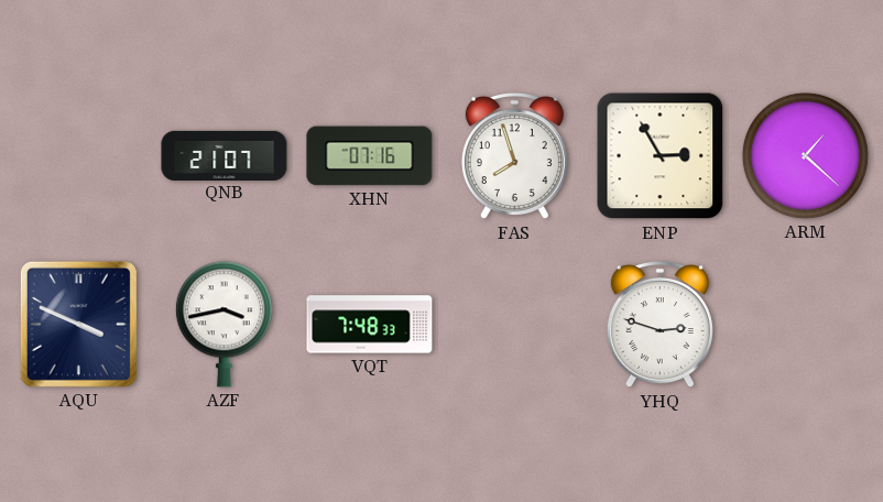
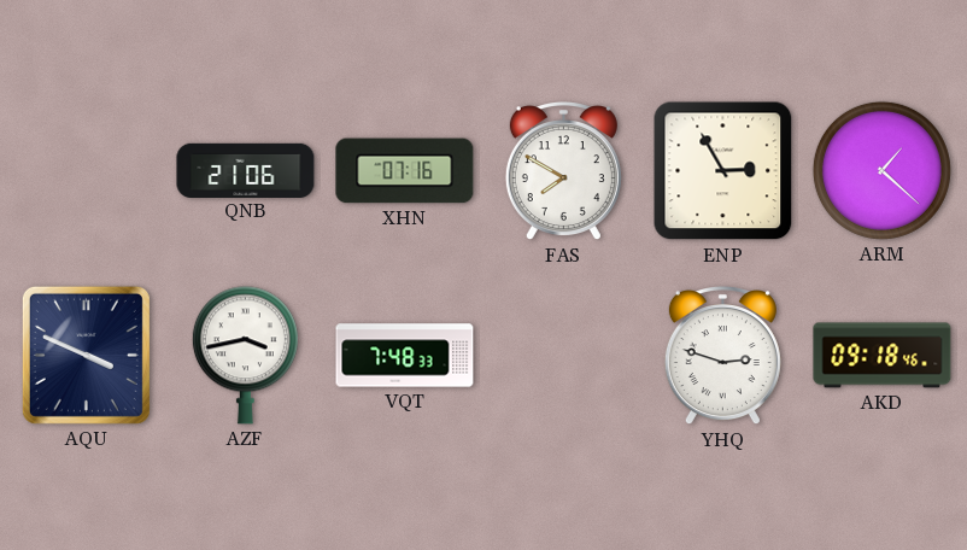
QNB: 21:07 -> 21:06
FAS: 7:57 -> 7:50
AKD: none -> 09:18
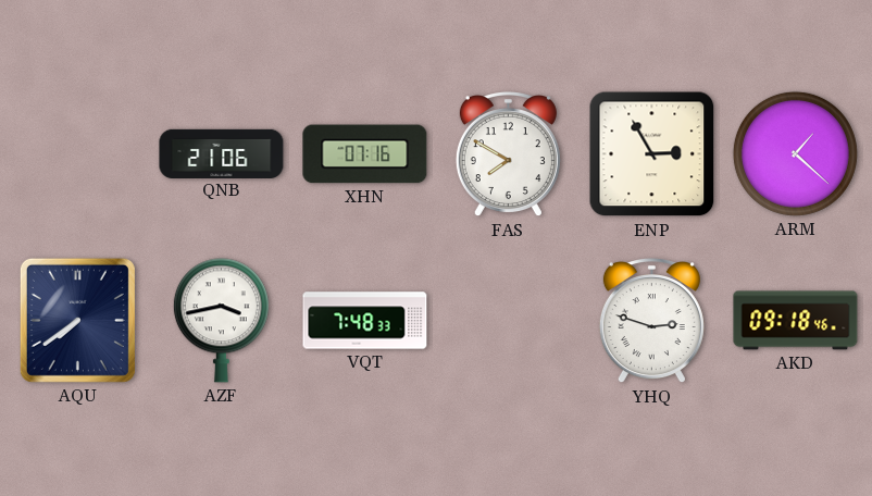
AQU: 3:49 -> 7:39
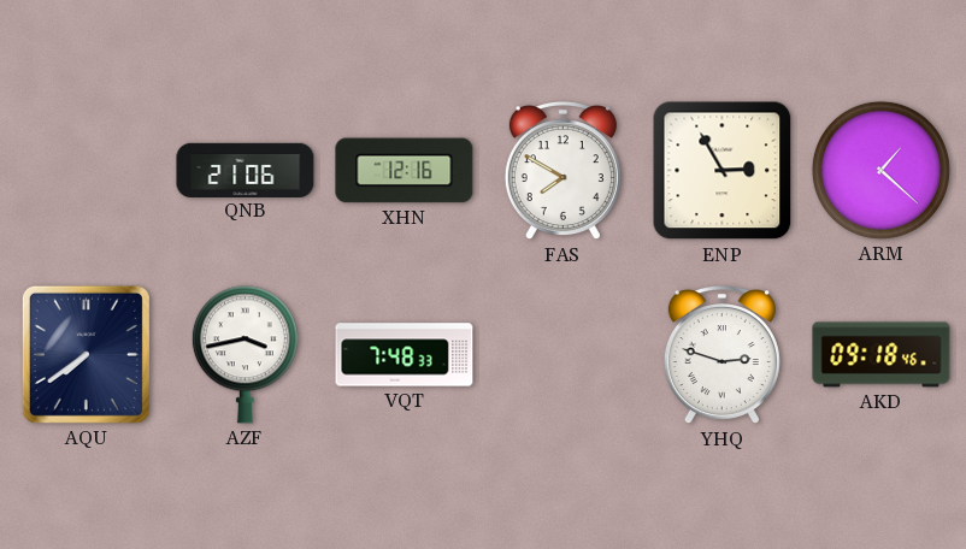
XHN: 07:16 -> 12:16
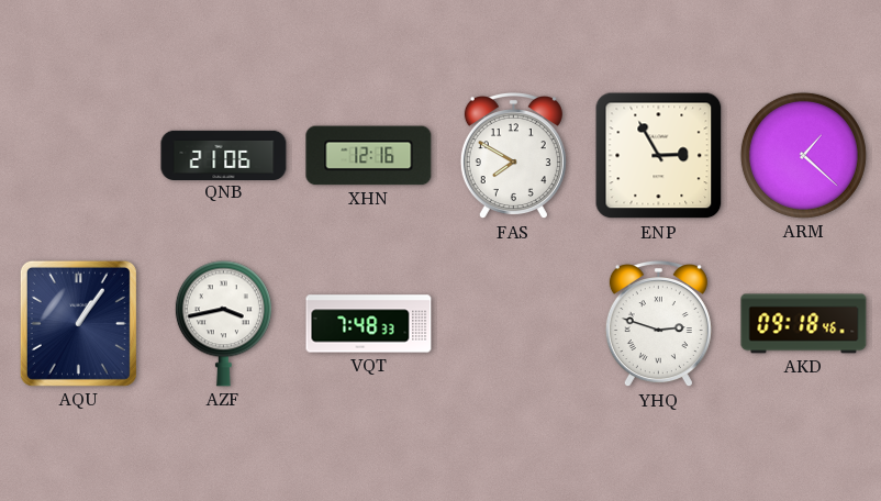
AQU: 7:39 -> 1:06
